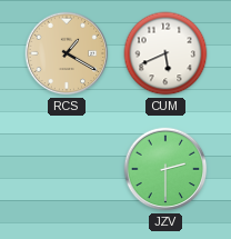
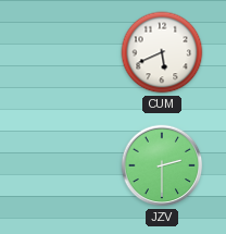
RCS: 1:20 -> none
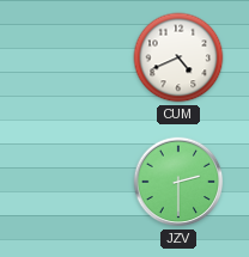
CUM: 5:41 -> 4:41
